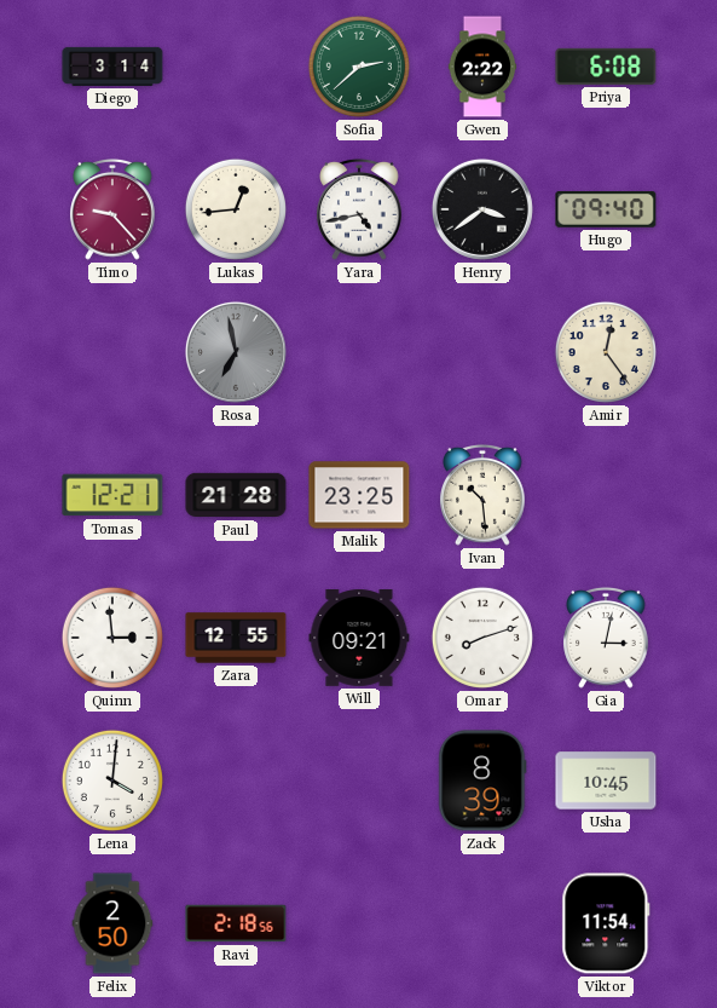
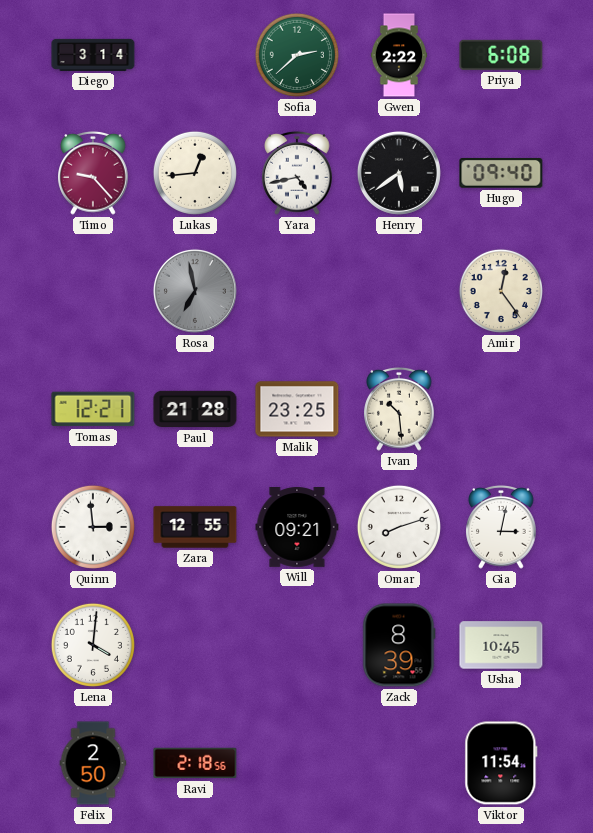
Henry: 3:39 -> 5:39
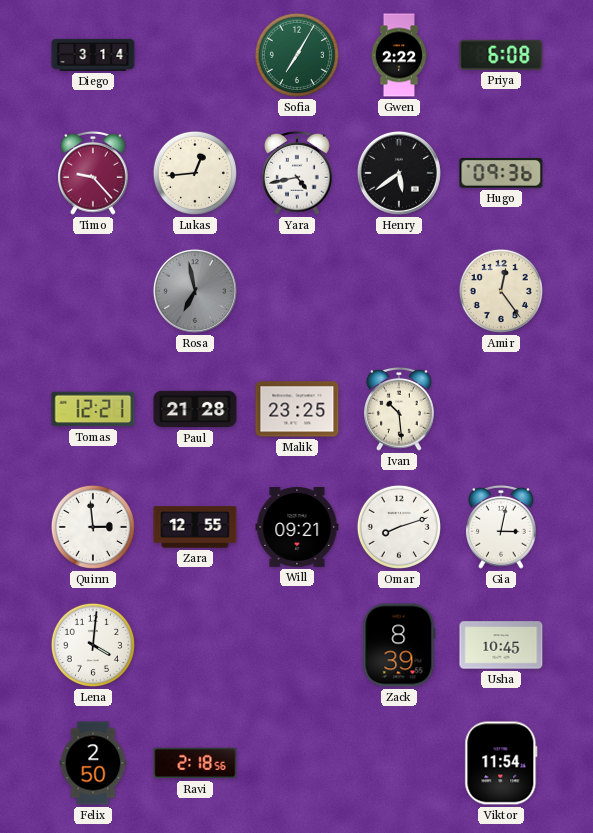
Sofia: 2:38 -> 7:05
Hugo: 09:40 -> 09:36
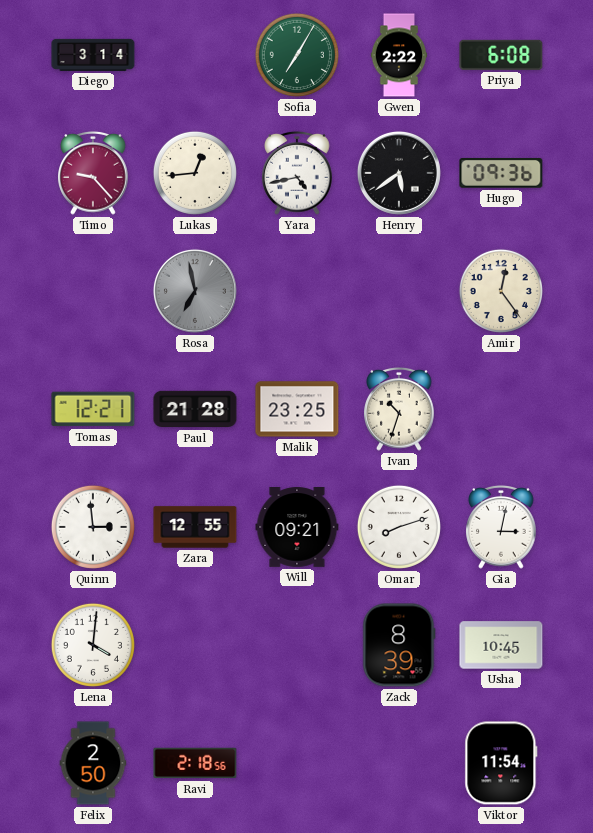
Ivan: 10:29 -> 10:33
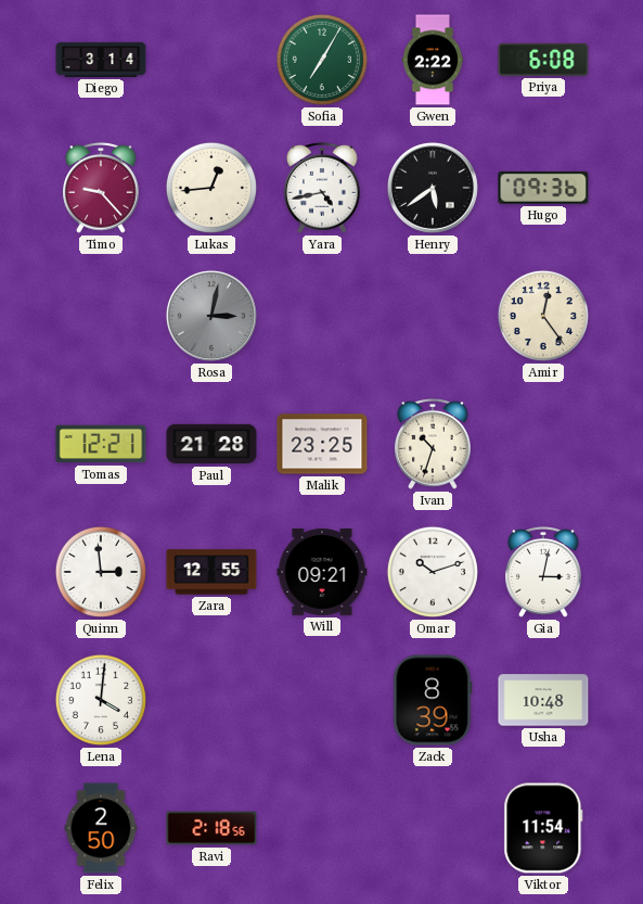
Rosa: 6:58 -> 3:02
Omar: 8:12 -> 10:12
Usha: 10:45 -> 10:48
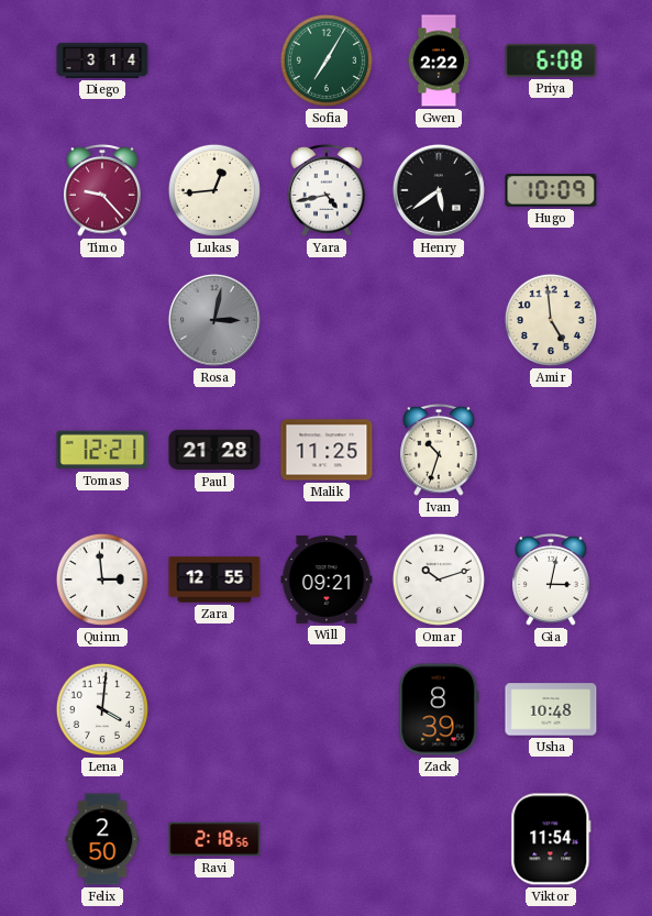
Hugo: 09:36 -> 10:09
Amir: 12:24 -> 4:59
Malik: 23:25 -> 11:25
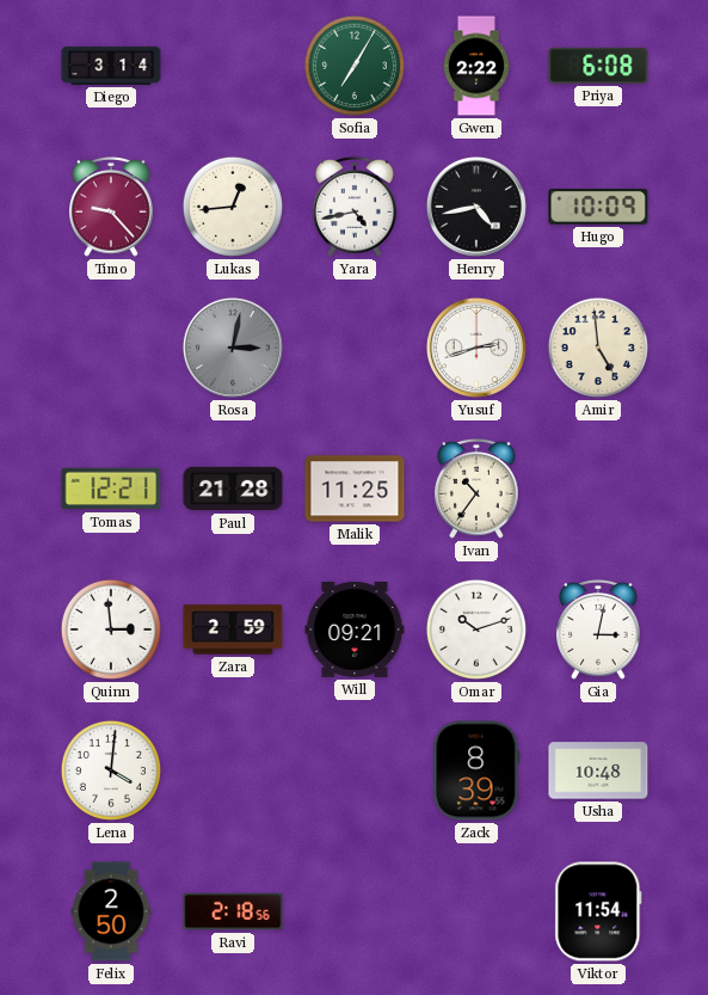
Henry: 5:39 -> 4:43
Yusuf: none -> 2:42
Ivan: 10:33 -> 10:36
Zara: 12:55 -> 2:59
